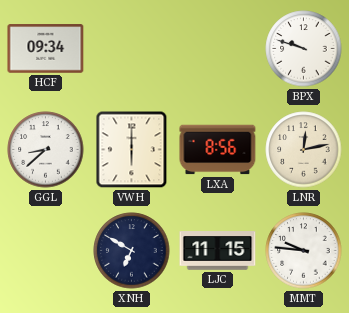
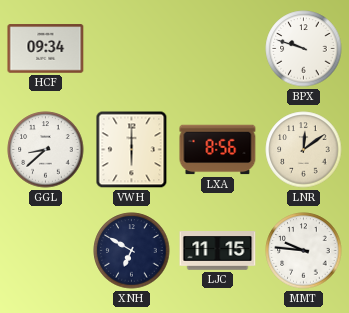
LNR: 12:13 -> 12:09
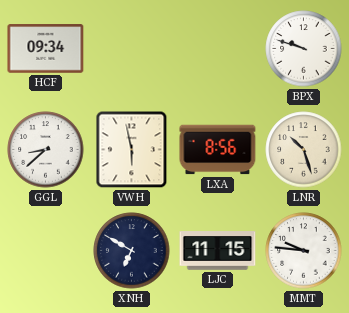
VWH: 6:00 -> 5:58
LNR: 12:09 -> 10:27
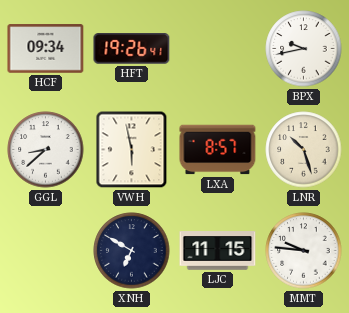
HFT: none -> 19:26
BPX: 9:48 -> 9:43
LXA: 8:56 -> 8:57
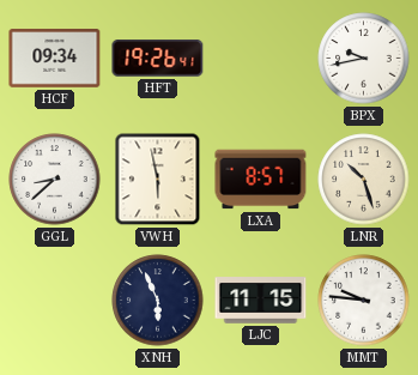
XNH: 6:50 -> 5:56
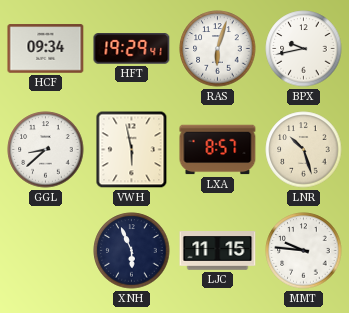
HFT: 19:26 -> 19:29
RAS: none -> 6:03
